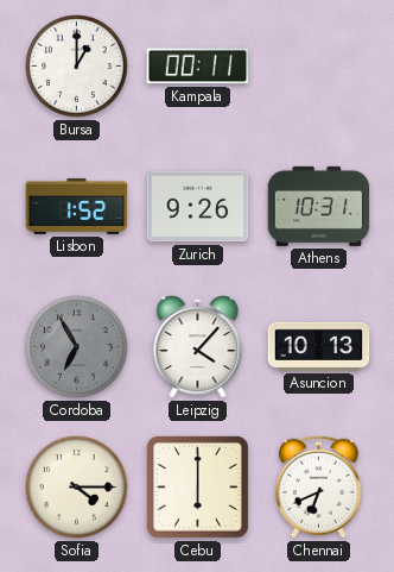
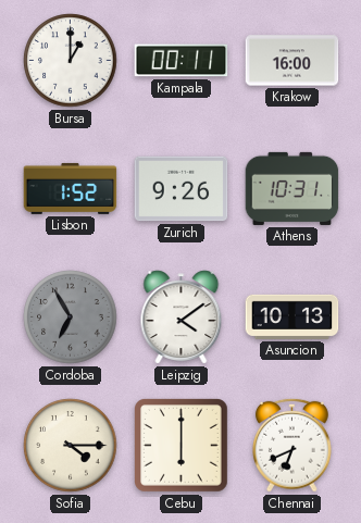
Krakow: none -> 16:00
Leipzig: 4:07 -> 4:09
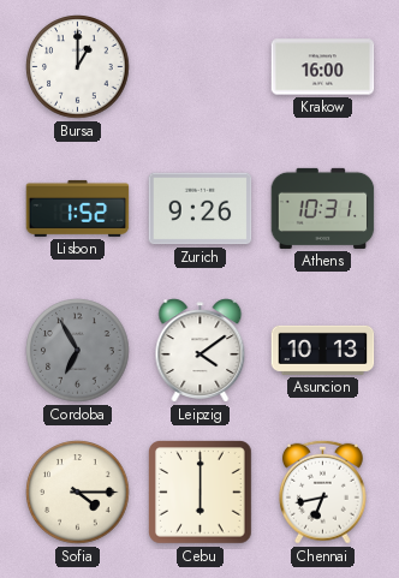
Kampala: 00:11 -> none
Chennai: 6:41 -> 6:43
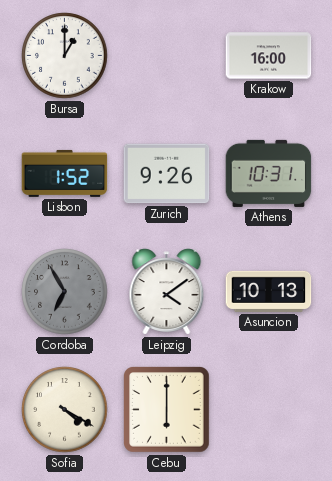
Sofia: 4:15 -> 4:20
Chennai: 6:43 -> none
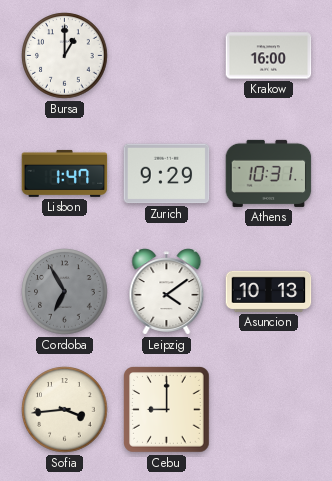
Lisbon: 1:52 -> 1:47
Zurich: 9:26 -> 9:29
Sofia: 4:20 -> 3:44
Cebu: 6:00 -> 9:00
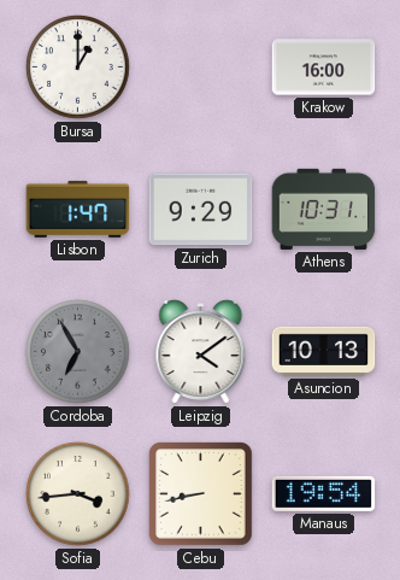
Cebu: 9:00 -> 8:43
Manaus: none -> 19:54
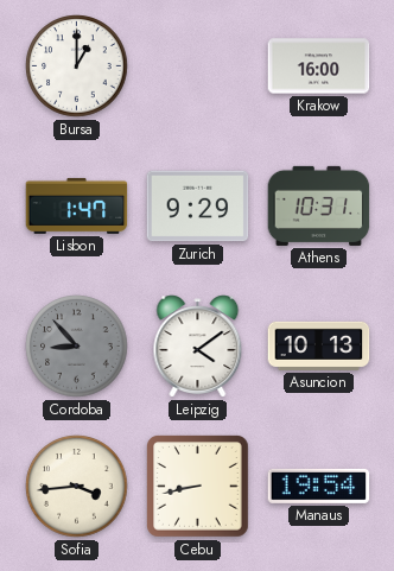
Cordoba: 6:55 -> 8:53
